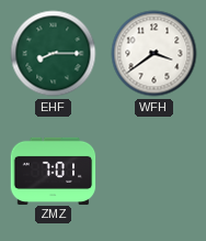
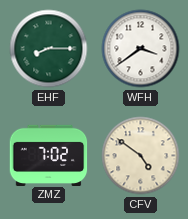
ZMZ: 7:01 -> 7:02
CFV: none -> 4:51
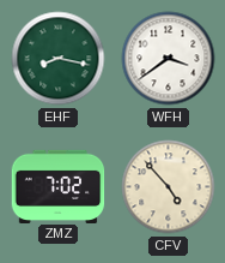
EHF: 8:15 -> 8:17
CFV: 4:51 -> 4:53
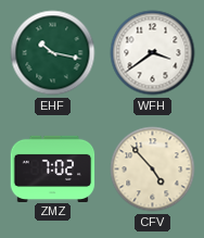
EHF: 8:17 -> 10:17
